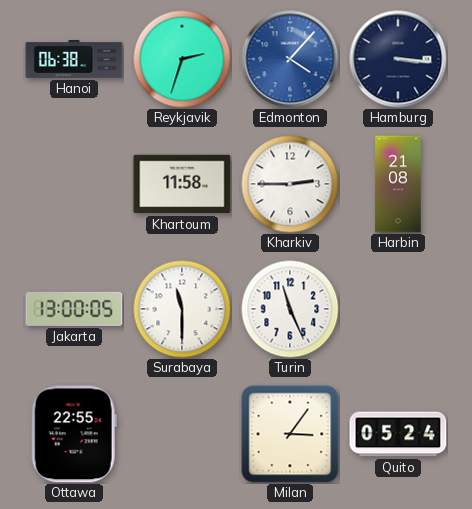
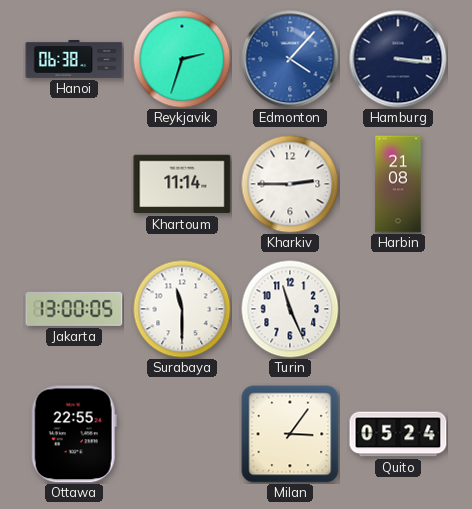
Khartoum: 11:58 -> 11:14
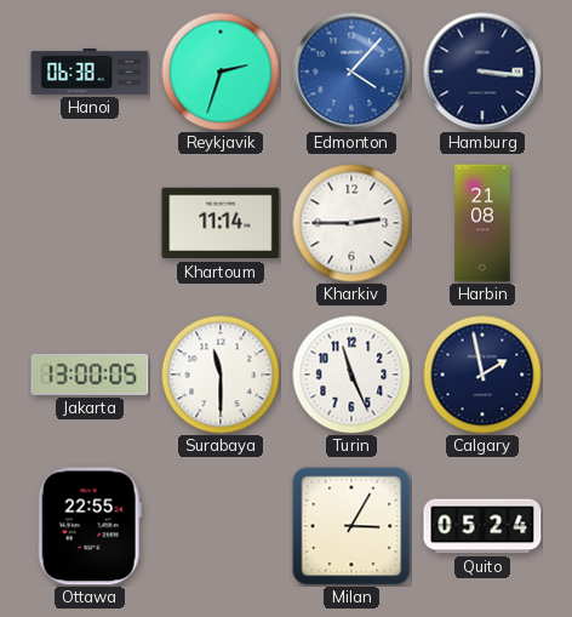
Calgary: none -> 1:58
Milan: 3:06 -> 3:05
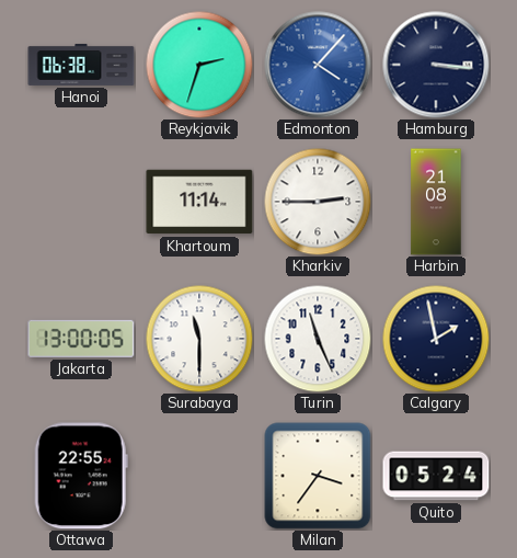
Milan: 3:05 -> 3:36
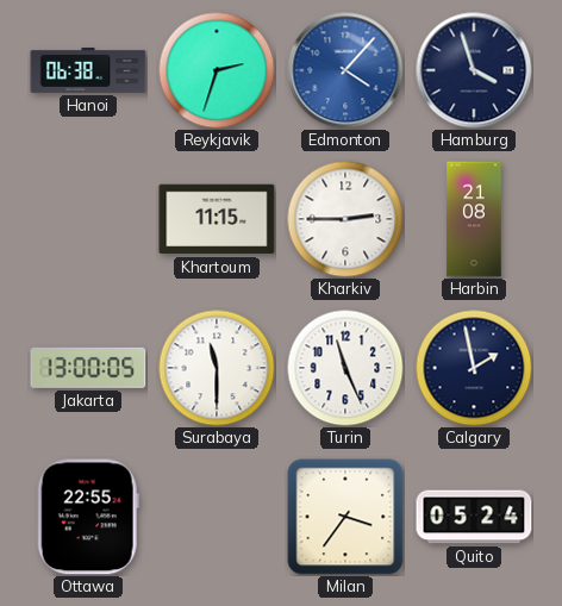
Hamburg: 3:16 -> 3:57
Khartoum: 11:14 -> 11:15
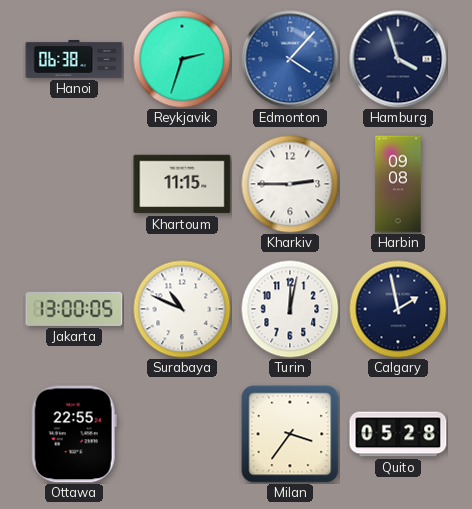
Harbin: 21:08 -> 09:08
Surabaya: 11:30 -> 10:49
Turin: 11:26 -> 12:02
Quito: 05:24 -> 05:28
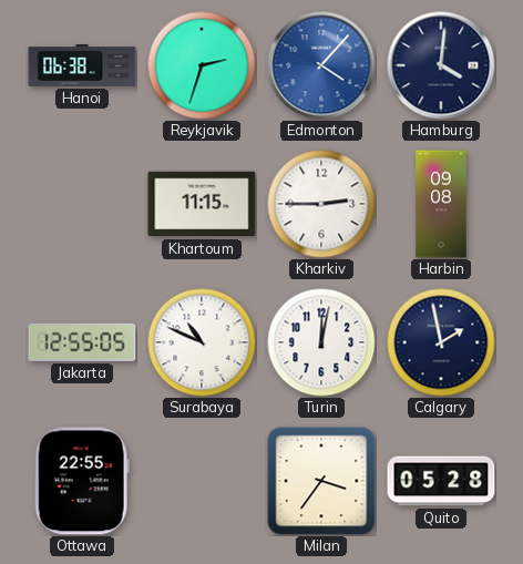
Hamburg: 3:57 -> 4:01
Jakarta: 13:00 -> 12:55
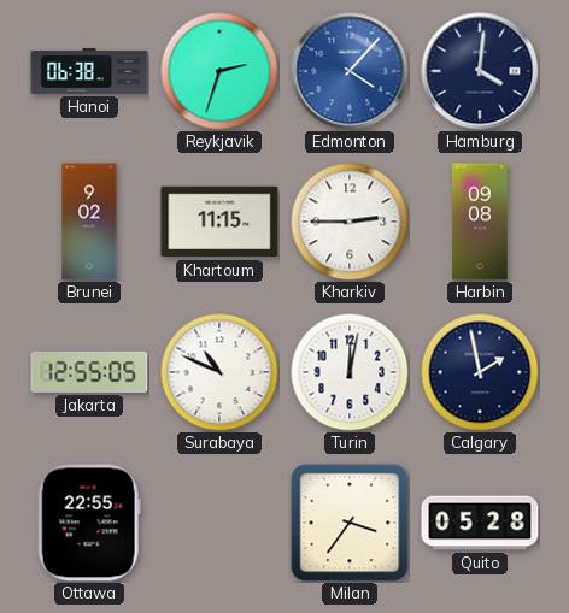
Brunei: none -> 9:02
